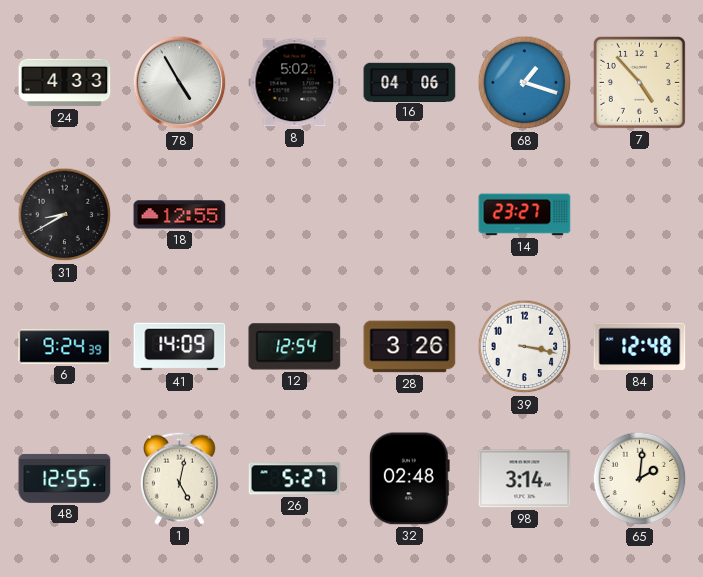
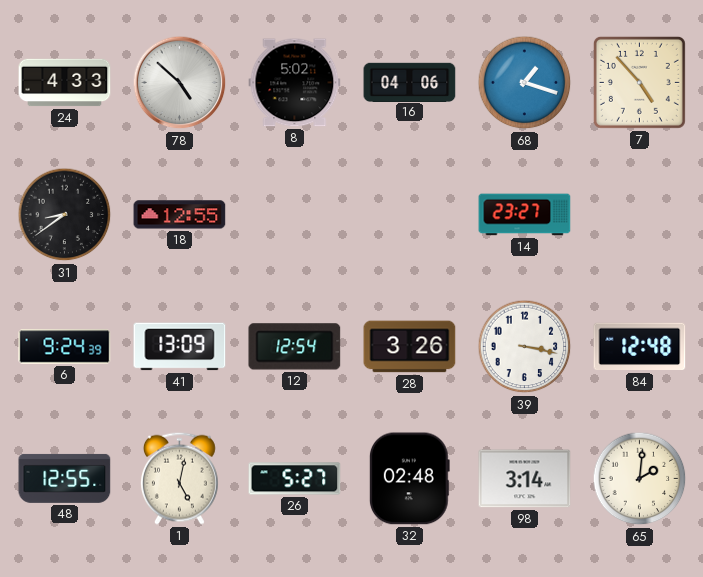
78: 4:55 -> 4:52
31: 8:40 -> 8:39
41: 14:09 -> 13:09
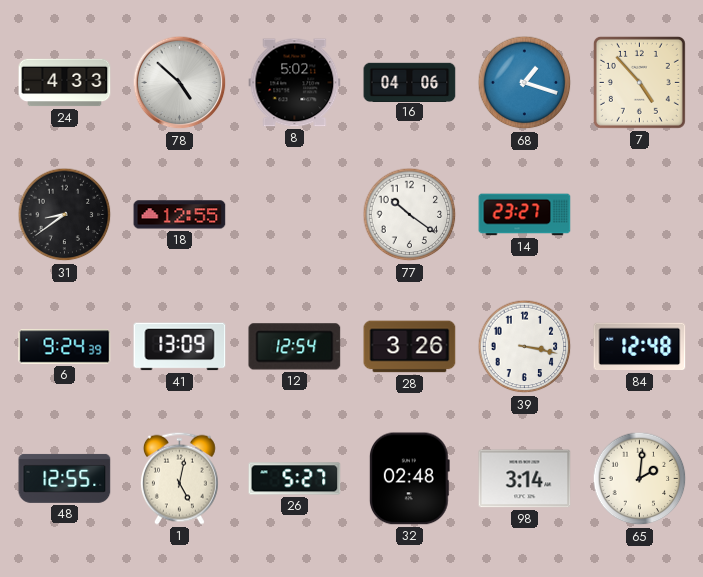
77: none -> 10:21
